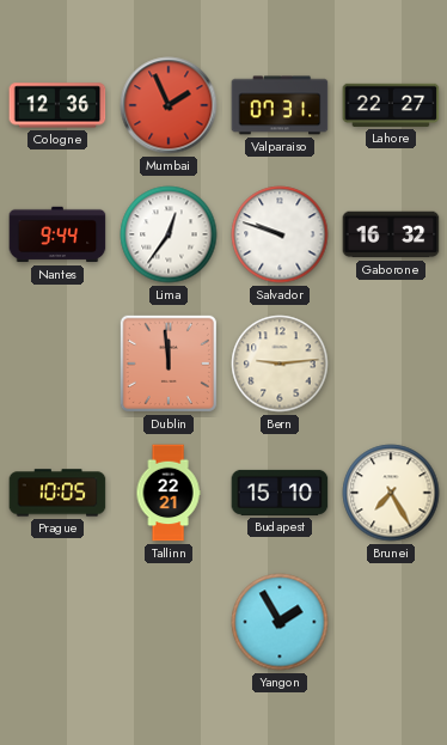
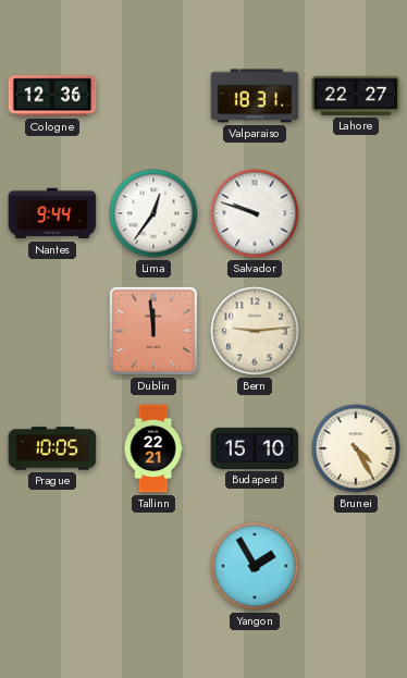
Mumbai: 1:56 -> none
Valparaiso: 07:31 -> 18:31
Gaborone: 16:32 -> none
Brunei: 7:25 -> 4:25
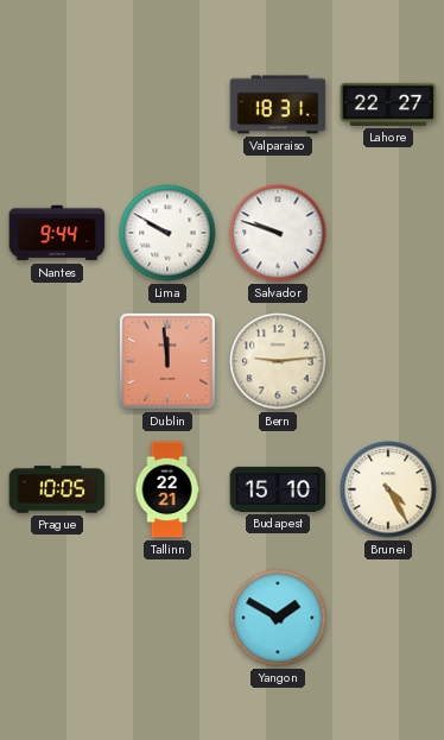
Cologne: 12:36 -> none
Lima: 12:36 -> 9:50
Yangon: 1:55 -> 1:50
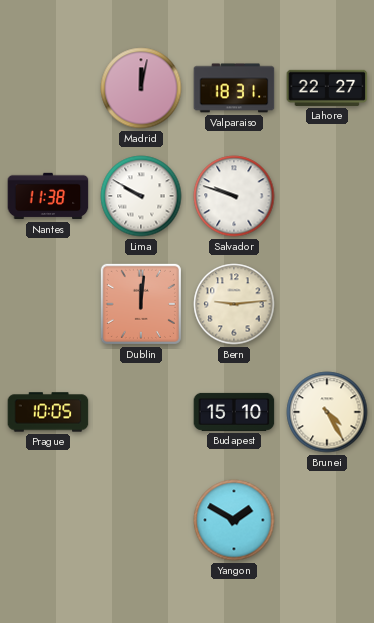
Madrid: none -> 12:02
Nantes: 9:44 -> 11:38
Dublin: 11:59 -> 12:01
Tallinn: 22:21 -> none
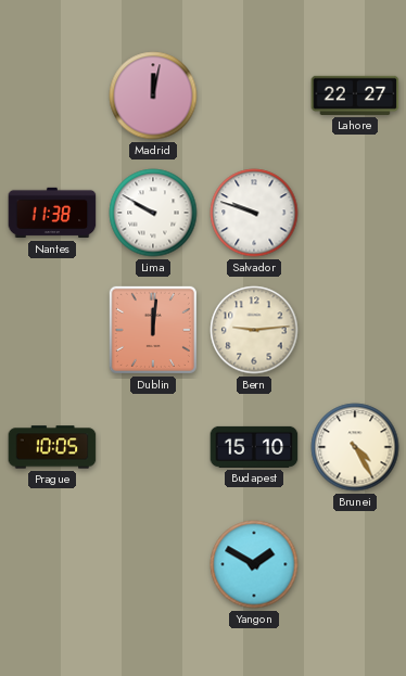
Valparaiso: 18:31 -> none
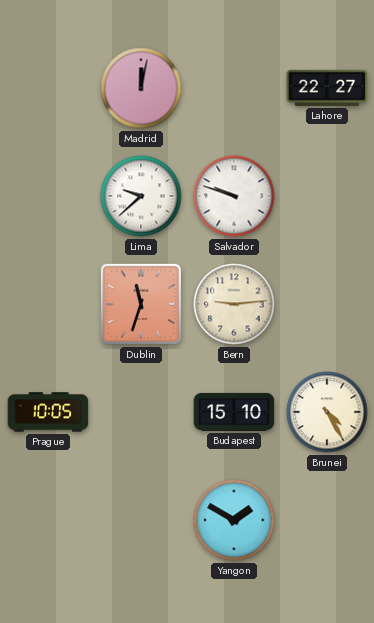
Nantes: 11:38 -> none
Lima: 9:50 -> 9:38
Dublin: 12:01 -> 11:33
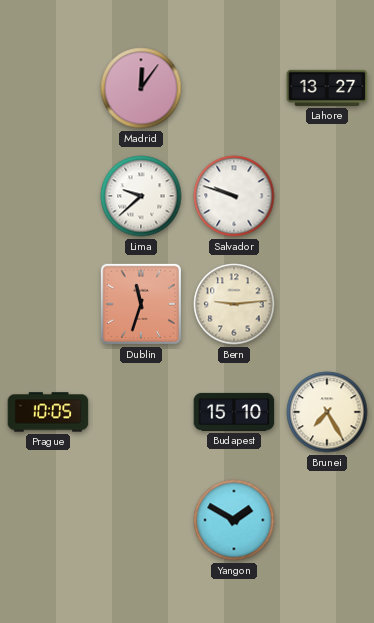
Madrid: 12:02 -> 12:06
Lahore: 22:27 -> 13:27
Brunei: 4:25 -> 7:25
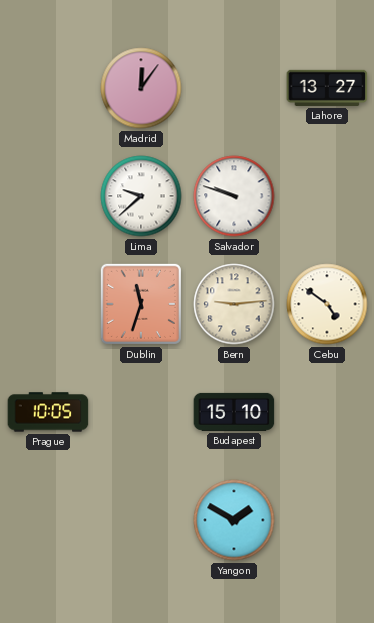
Cebu: none -> 4:51
Brunei: 7:25 -> none
